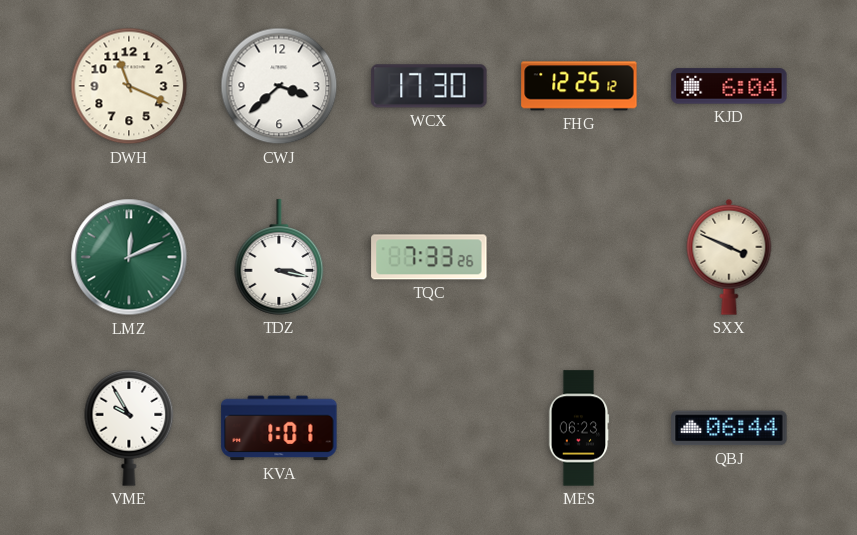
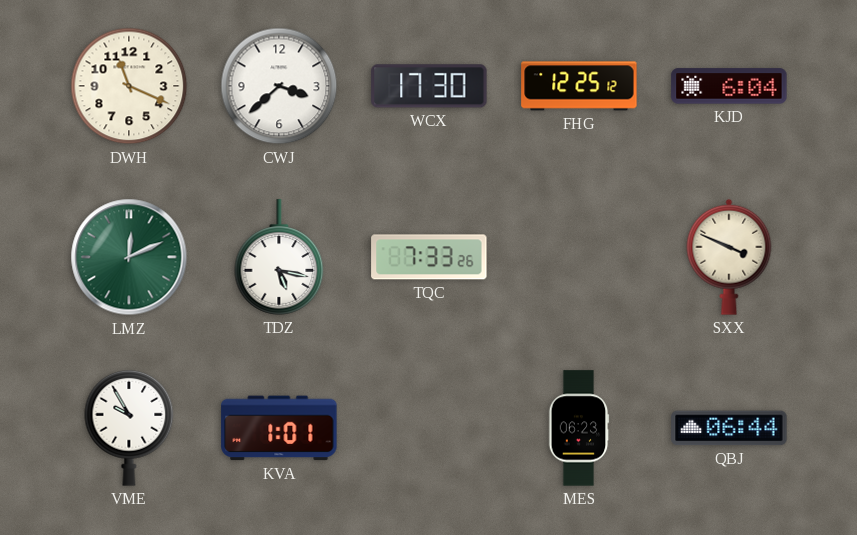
TDZ: 3:17 -> 5:17
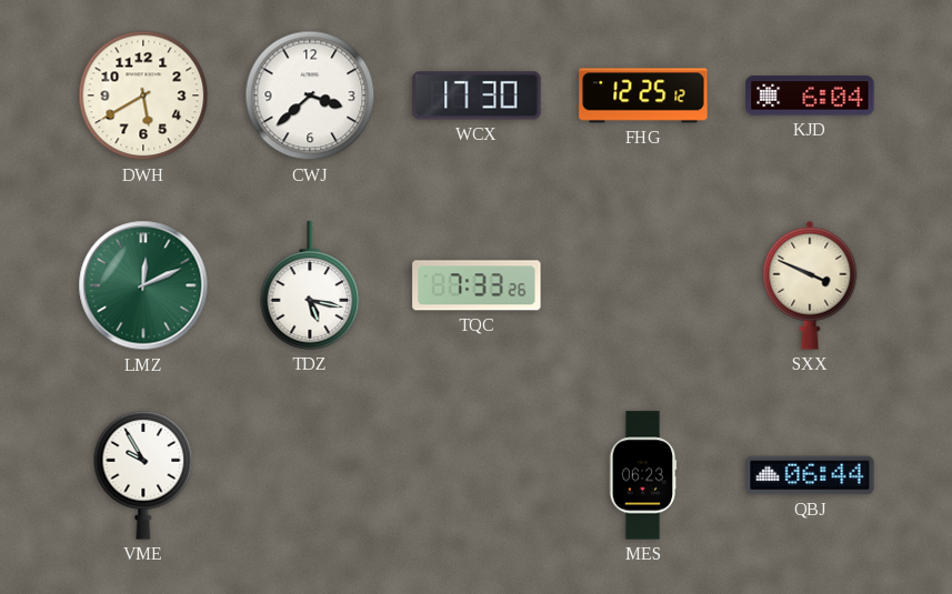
DWH: 11:19 -> 5:40
KVA: 1:01 -> none
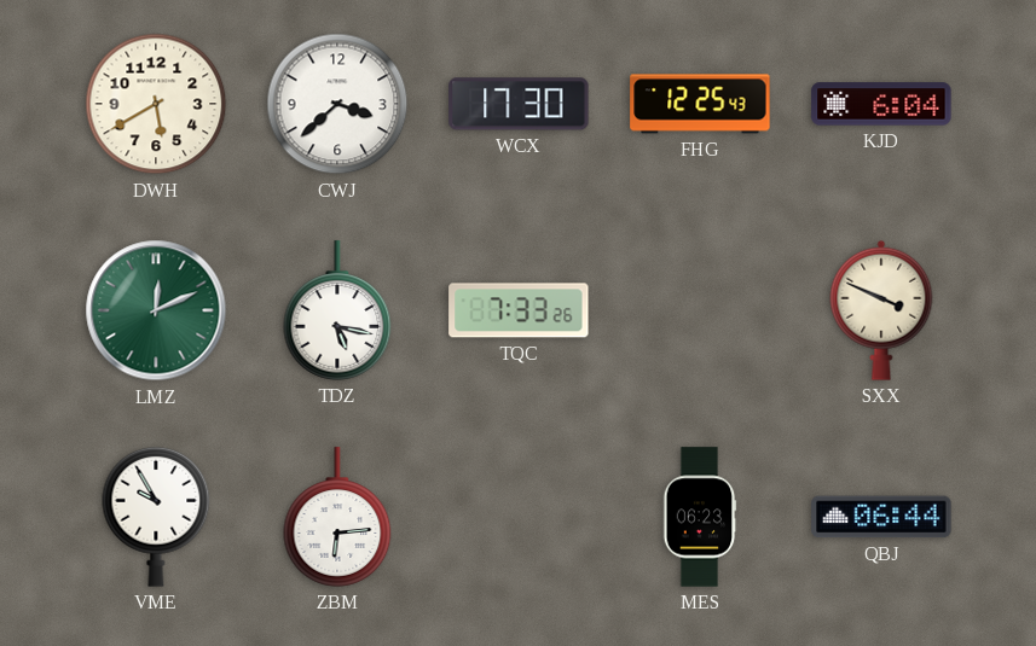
FHG: 12:25:12 -> 12:25:43
ZBM: none -> 6:14
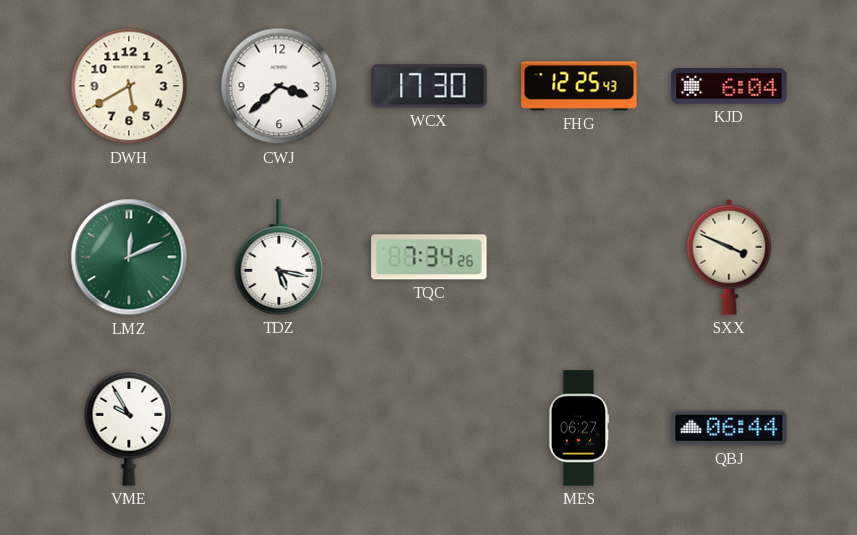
TQC: 7:33 -> 7:34
ZBM: 6:14 -> none
MES: 06:23 -> 06:27
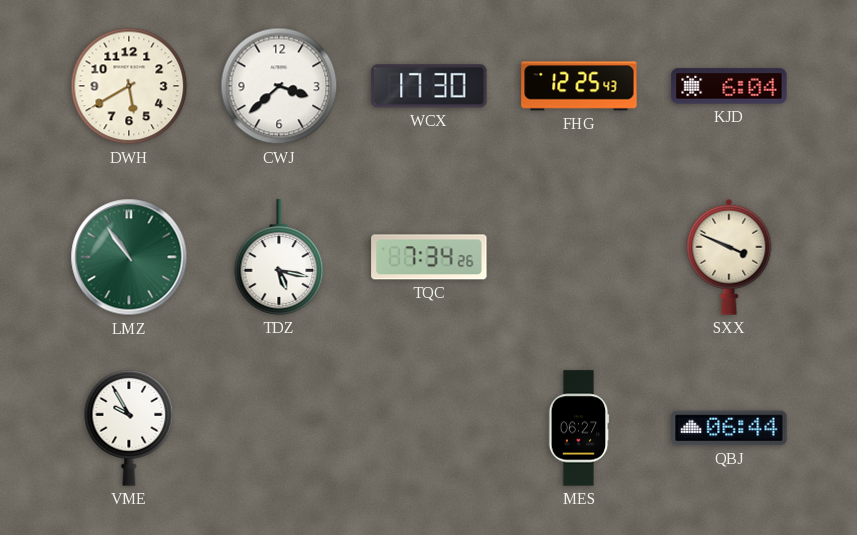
LMZ: 12:11 -> 10:54
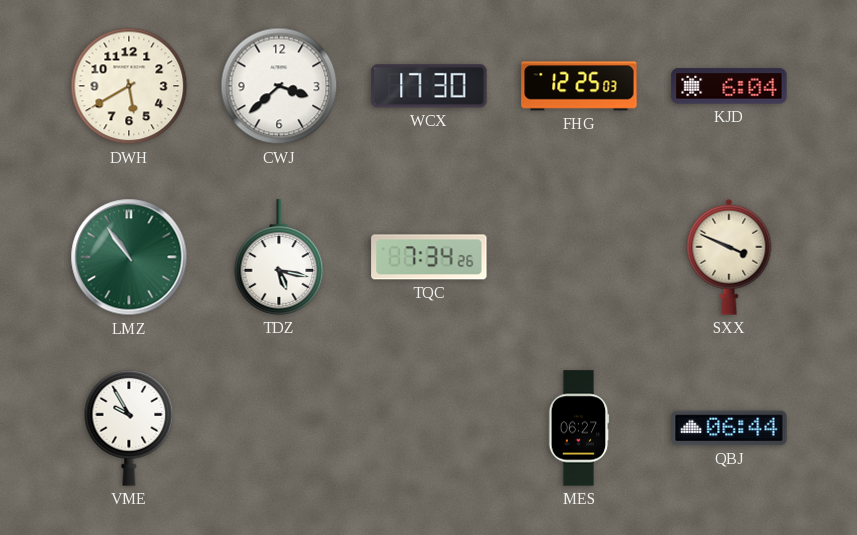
FHG: 12:25:43 -> 12:25:03
